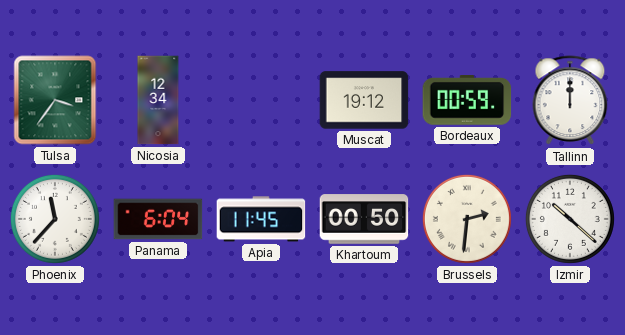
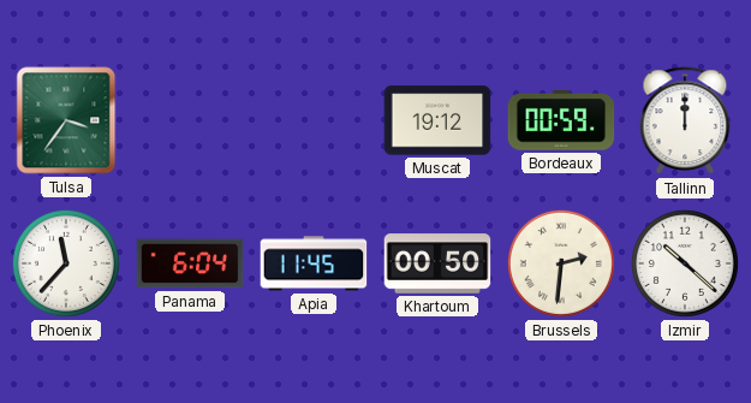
Nicosia: 12:34 -> none
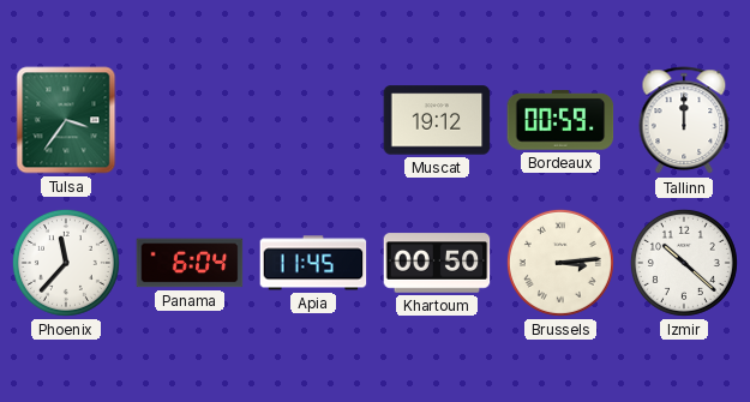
Brussels: 2:31 -> 3:14
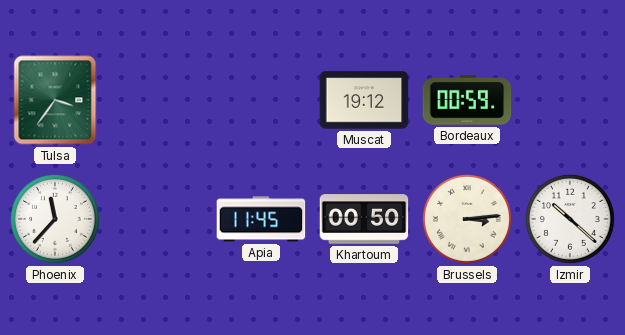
Tallinn: 12:00 -> none
Panama: 6:04 -> none
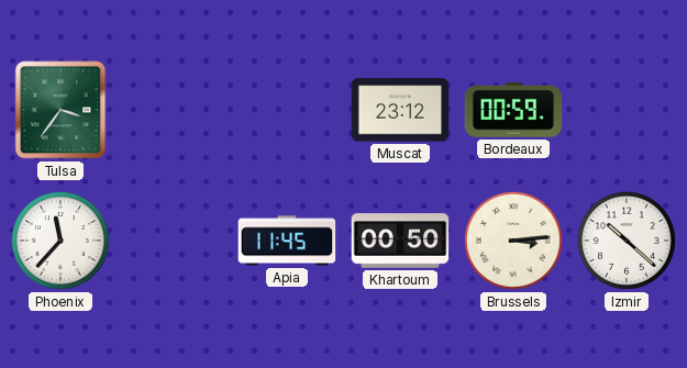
Muscat: 19:12 -> 23:12
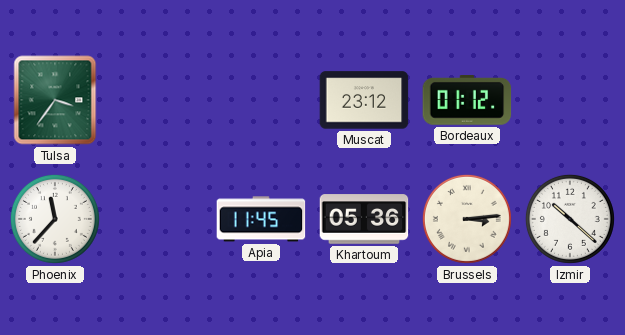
Bordeaux: 00:59 -> 01:12
Khartoum: 00:50 -> 05:36
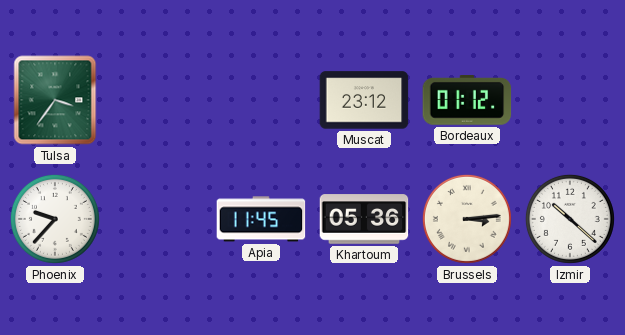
Phoenix: 11:37 -> 9:37
